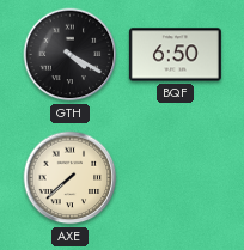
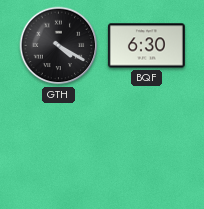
BQF: 6:50 -> 6:30
AXE: 7:38 -> none
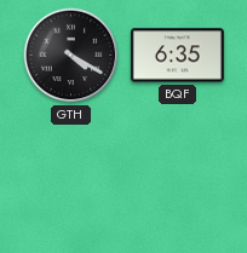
BQF: 6:30 -> 6:35
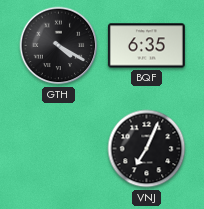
VNJ: none -> 7:04
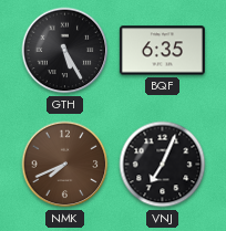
GTH: 4:20 -> 5:25
NMK: none -> 7:41
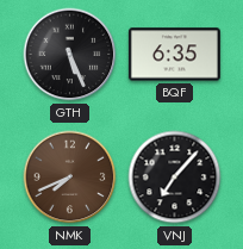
GTH: 5:25 -> 5:26
VNJ: 7:04 -> 7:07
